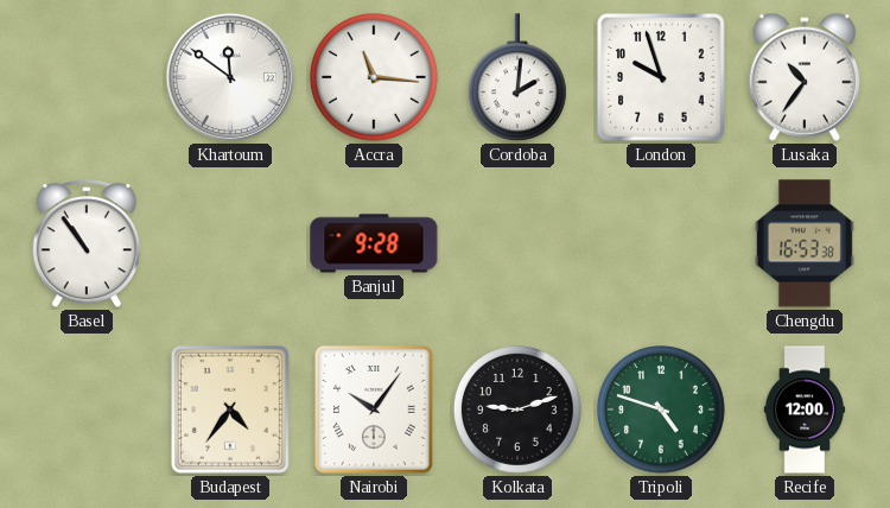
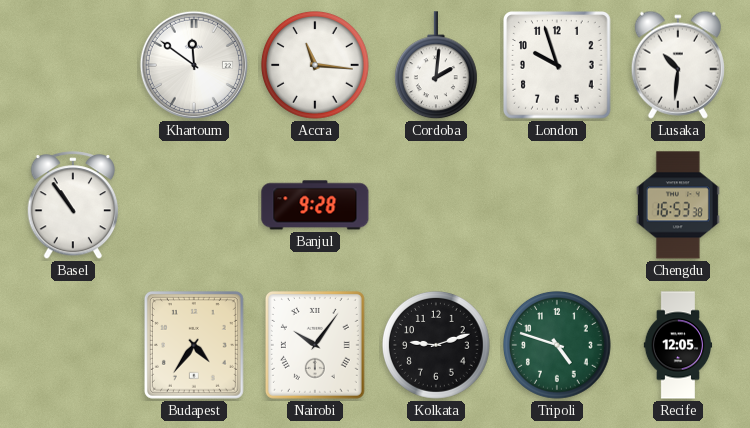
Lusaka: 10:36 -> 10:31
Recife: 12:00 -> 12:05
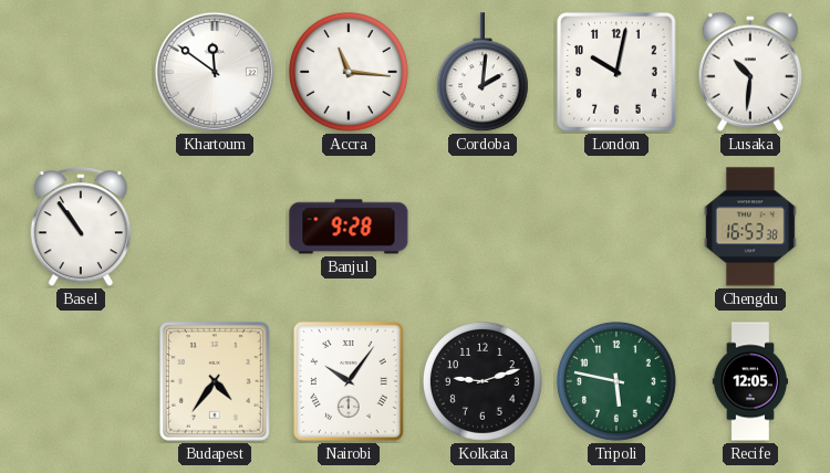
London: 9:57 -> 10:02
Tripoli: 4:48 -> 5:47
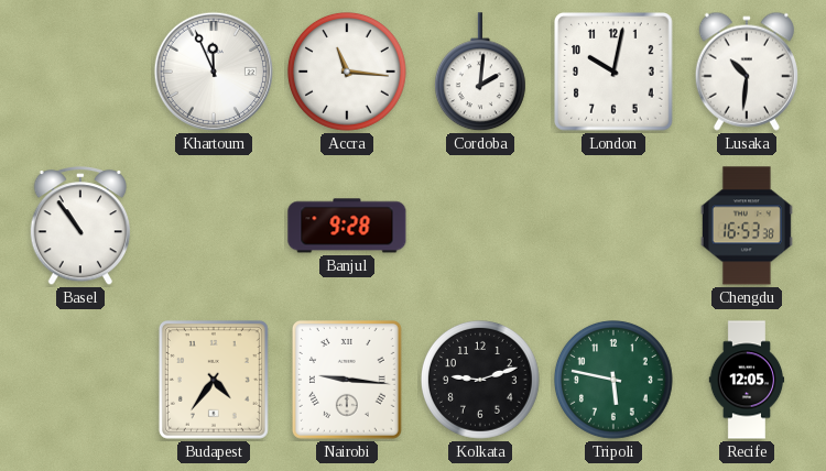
Khartoum: 11:51 -> 11:56
Nairobi: 10:06 -> 9:16
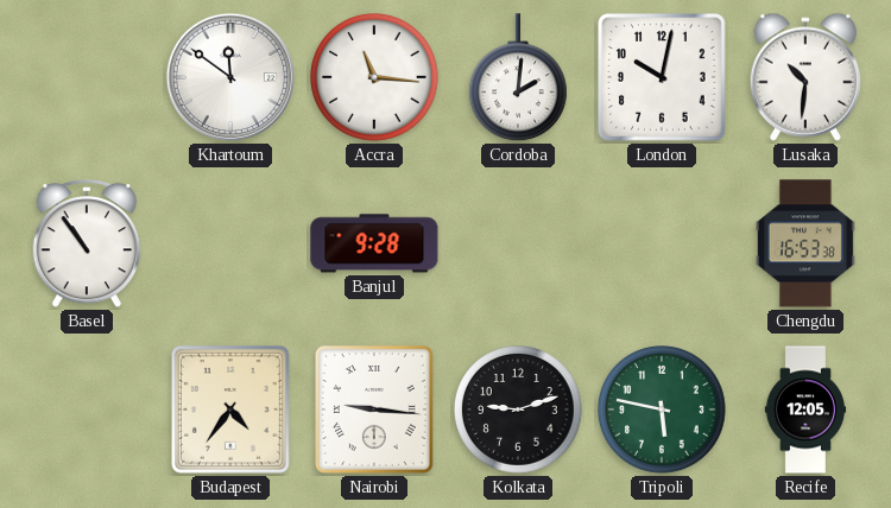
Khartoum: 11:56 -> 11:51
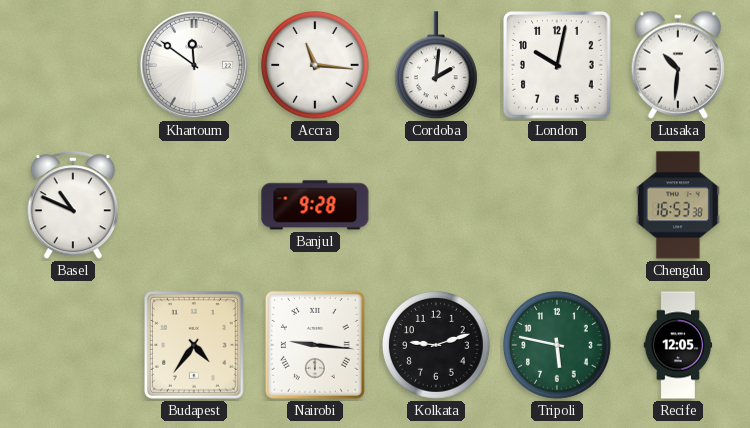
Basel: 10:54 -> 10:49
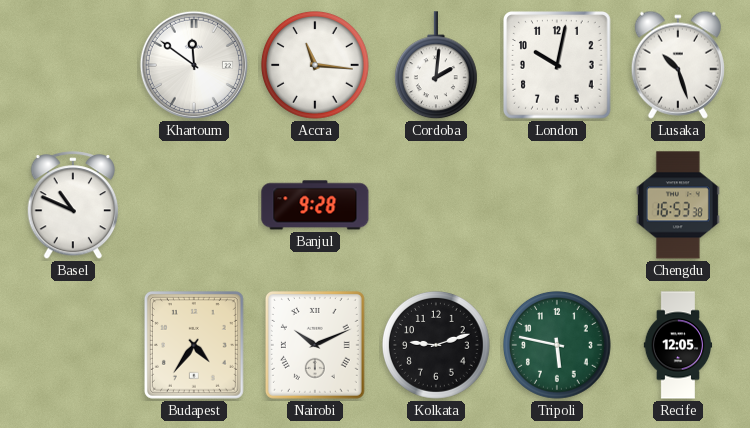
Lusaka: 10:31 -> 10:27
Nairobi: 9:16 -> 10:11
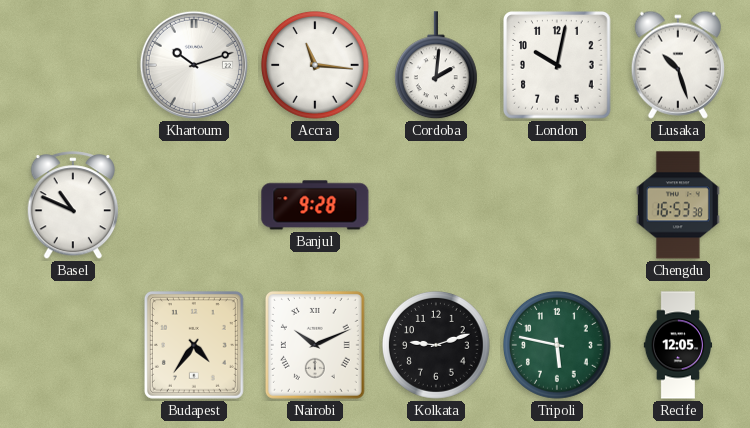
Khartoum: 11:51 -> 10:12
